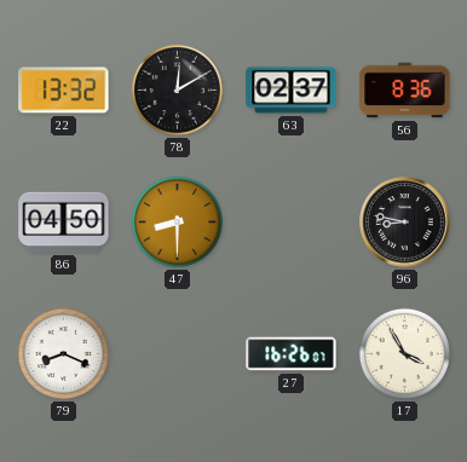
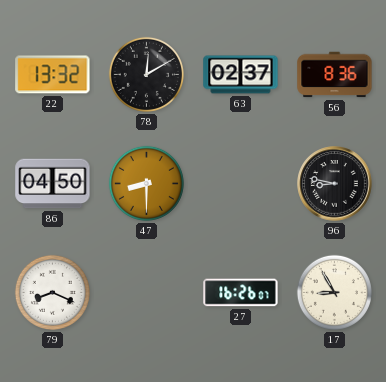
17: 3:55 -> 8:55
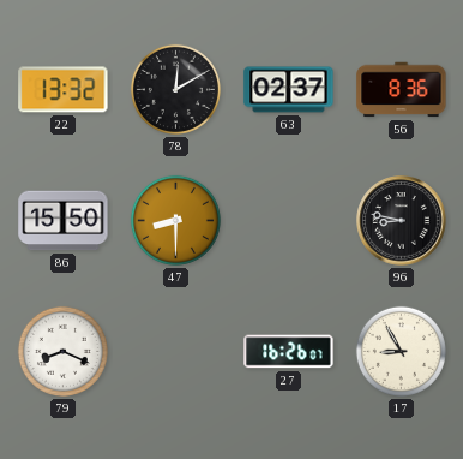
86: 04:50 -> 15:50
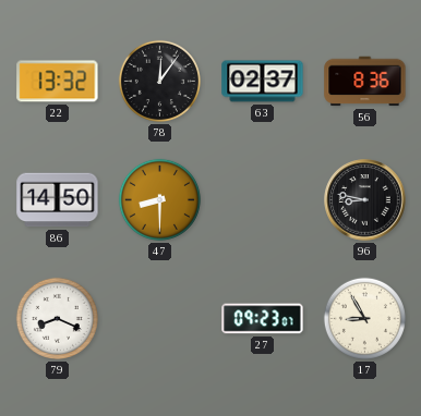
78: 12:10 -> 12:06
86: 15:50 -> 14:50
27: 16:26 -> 09:23
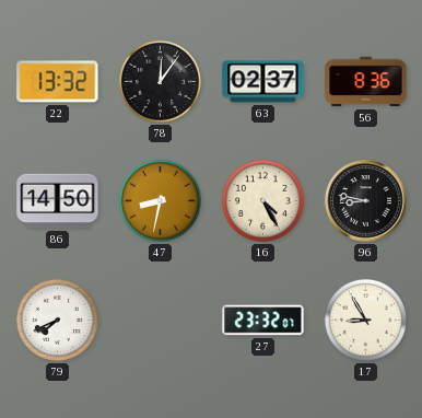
47: 8:30 -> 8:32
16: none -> 4:25
79: 8:19 -> 7:41
27: 09:23 -> 23:32
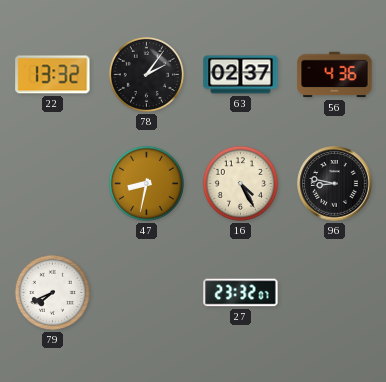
78: 12:06 -> 2:06
56: 8:36 -> 4:36
86: 14:50 -> none
17: 8:55 -> none
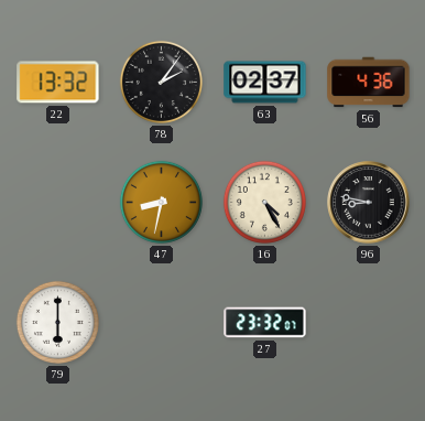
79: 7:41 -> 6:00
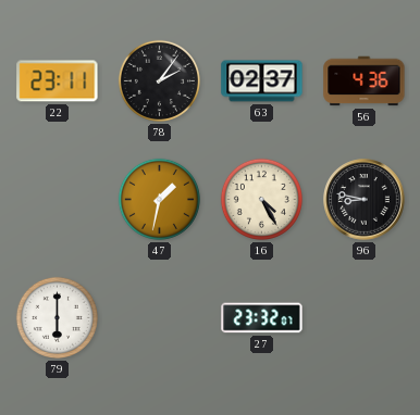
22: 13:32 -> 23:11
47: 8:32 -> 1:32
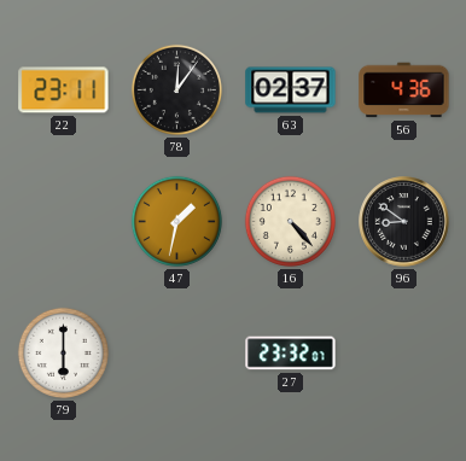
78: 2:06 -> 12:06
16: 4:25 -> 4:23
96: 8:47 -> 8:51
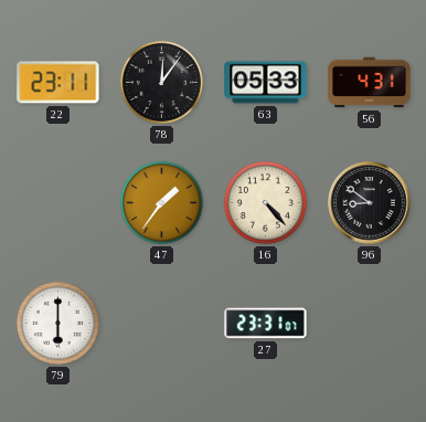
63: 02:37 -> 05:33
56: 4:36 -> 4:31
47: 1:32 -> 1:36
27: 23:32 -> 23:31
